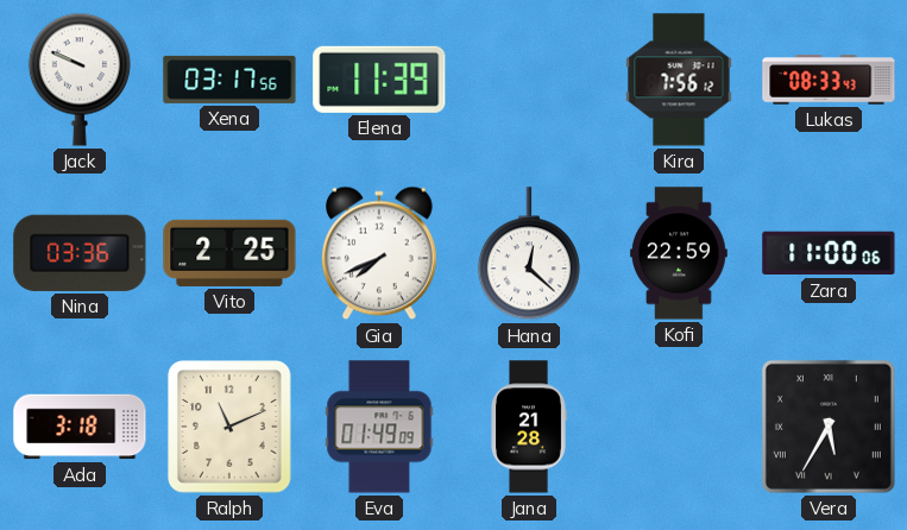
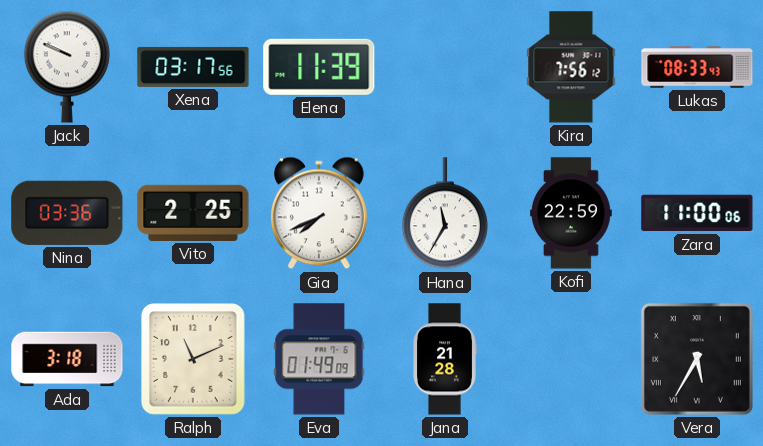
Hana: 12:22 -> 11:35
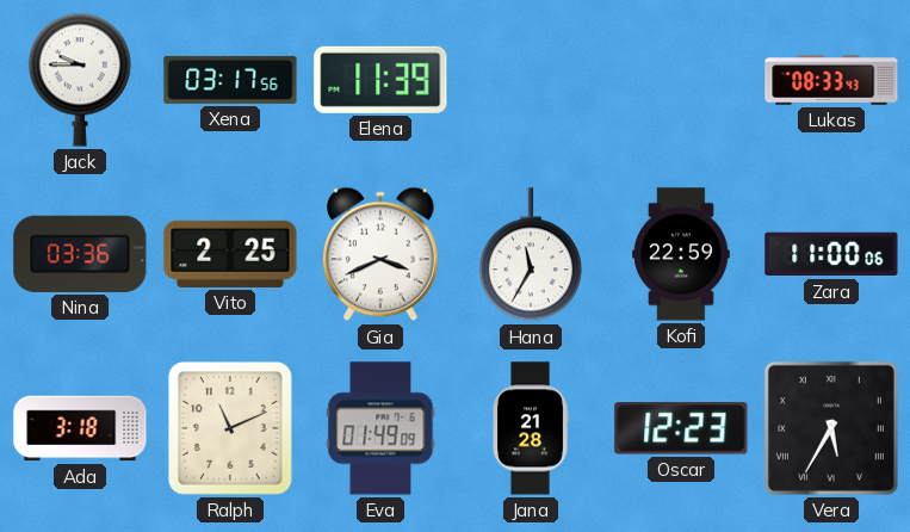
Jack: 9:49 -> 9:45
Kira: 7:56 -> none
Gia: 7:41 -> 3:41
Oscar: none -> 12:23
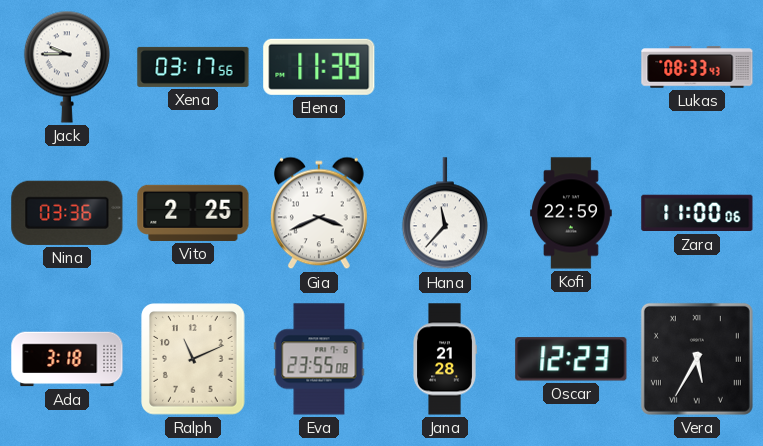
Hana: 11:35 -> 11:37
Eva: 01:49 -> 23:55
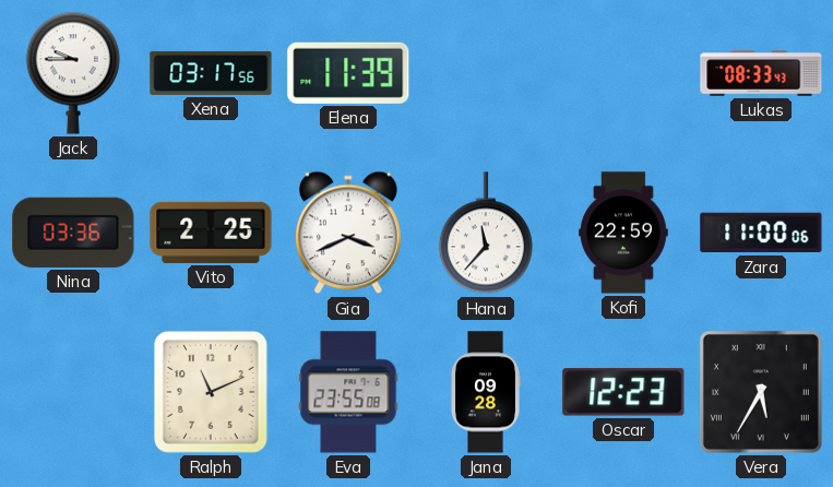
Ada: 3:18 -> none
Jana: 21:28 -> 09:28
